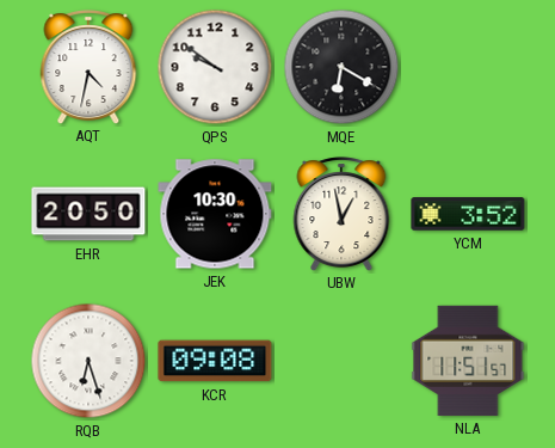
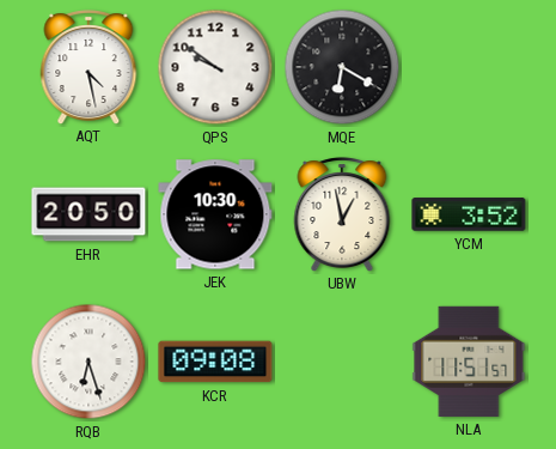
AQT: 4:32 -> 4:28
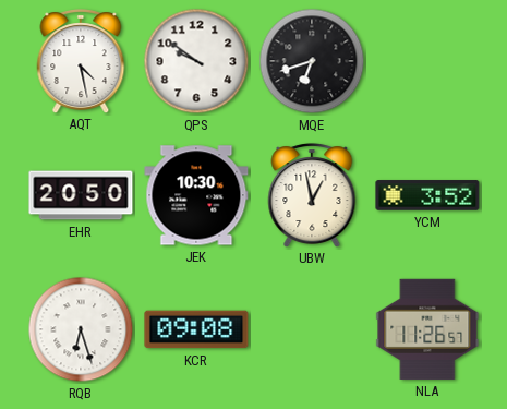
MQE: 6:20 -> 6:42
NLA: 11:51 -> 11:26
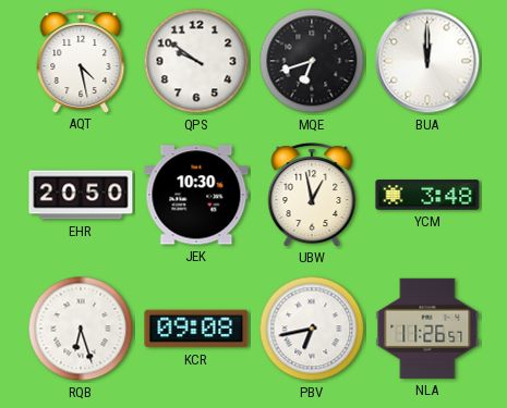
BUA: none -> 12:00
YCM: 3:52 -> 3:48
PBV: none -> 6:43
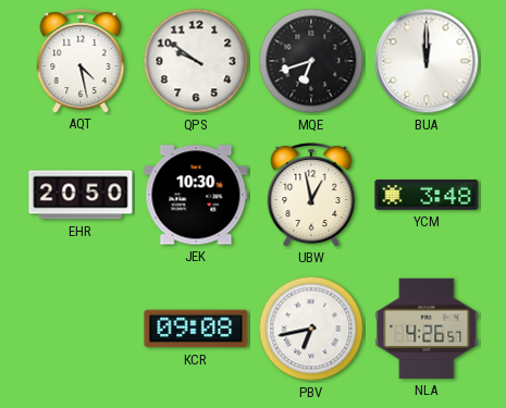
RQB: 6:27 -> none
NLA: 11:26 -> 4:26
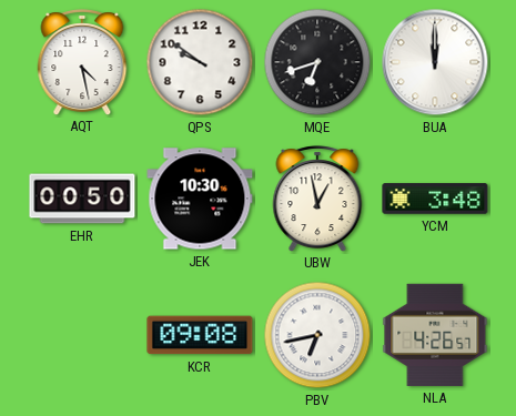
EHR: 20:50 -> 00:50
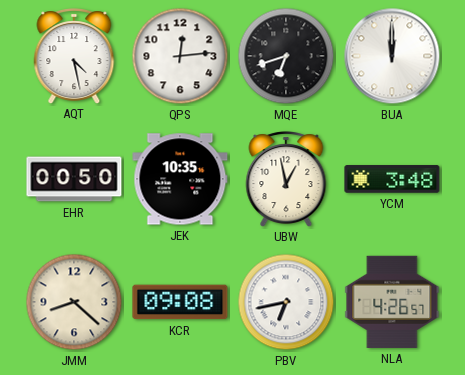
QPS: 9:51 -> 12:14
JEK: 10:30 -> 10:35
JMM: none -> 8:22
